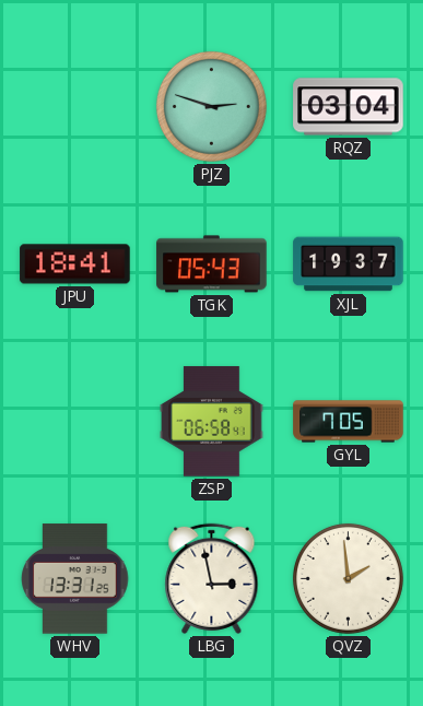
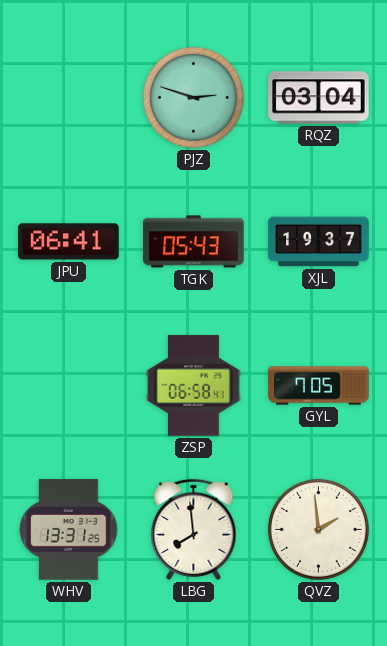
JPU: 18:41 -> 06:41
LBG: 2:58 -> 7:59
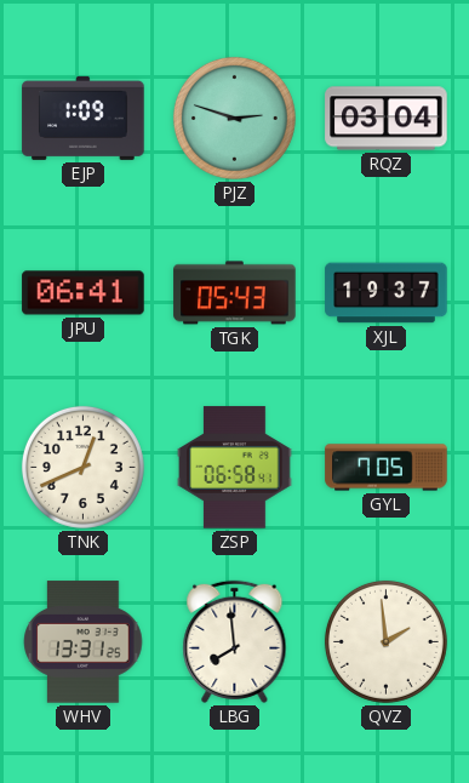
EJP: none -> 1:09
TNK: none -> 12:41
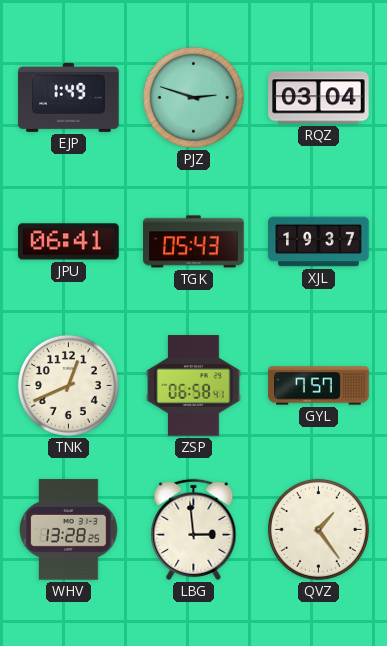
EJP: 1:09 -> 1:49
GYL: 7:05 -> 7:57
WHV: 13:31 -> 13:28
LBG: 7:59 -> 2:59
QVZ: 1:59 -> 1:24
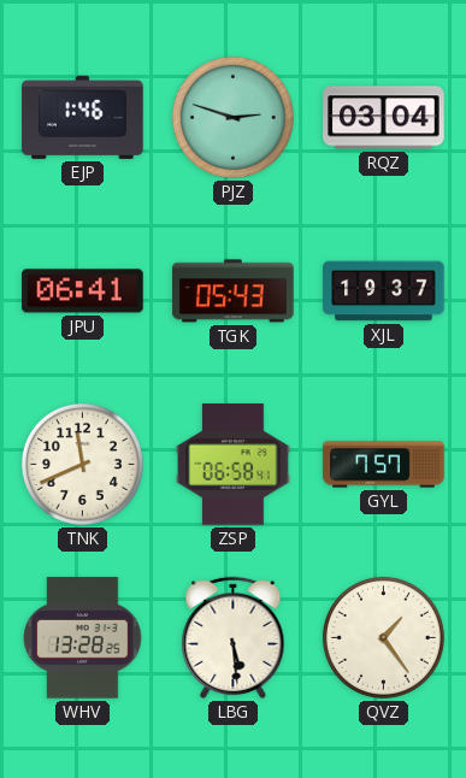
EJP: 1:49 -> 1:46
TNK: 12:41 -> 11:41
LBG: 2:59 -> 5:29
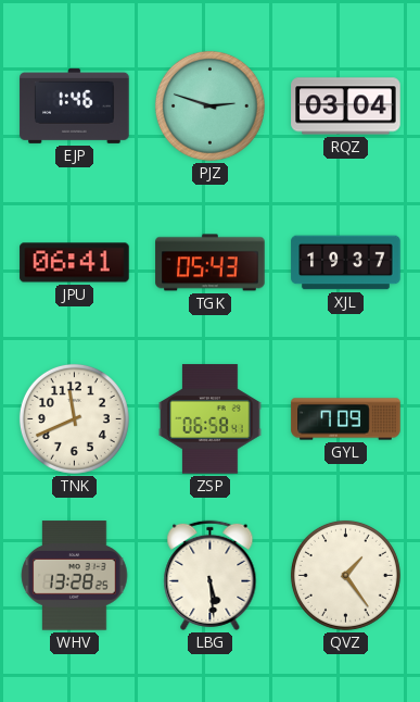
GYL: 7:57 -> 7:09
